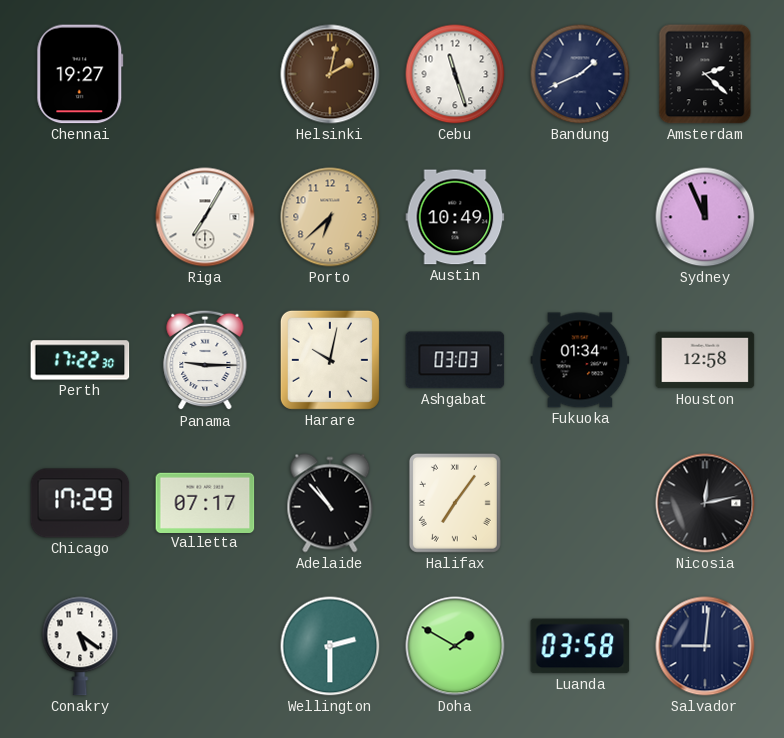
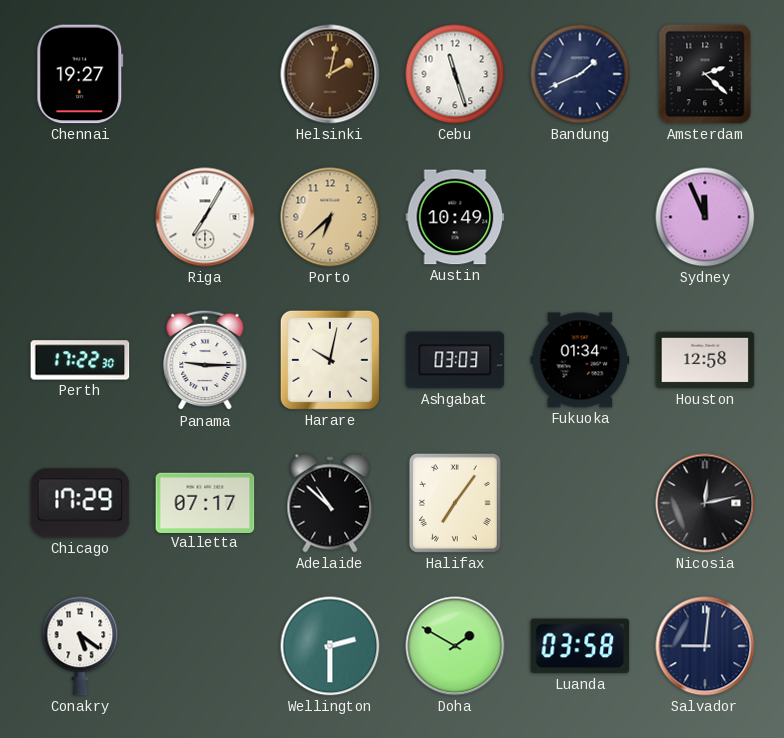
Adelaide: 10:53 -> 10:52
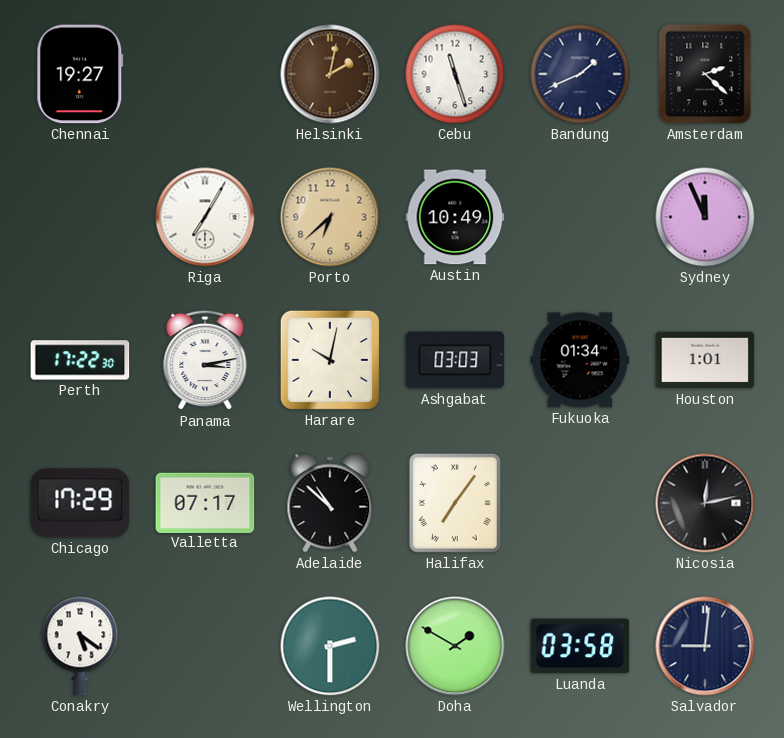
Panama: 9:15 -> 3:13
Houston: 12:58 -> 1:01
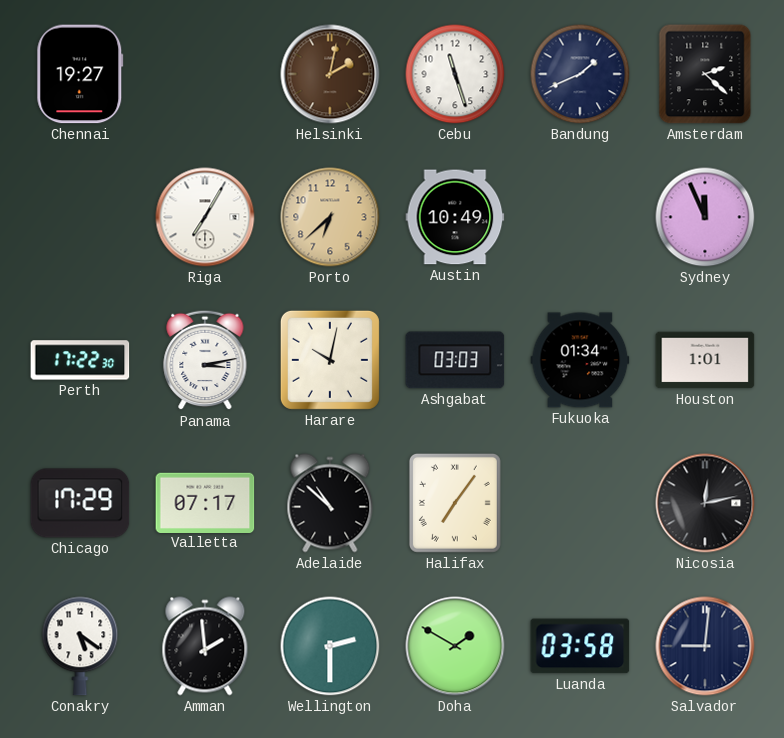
Amman: none -> 1:59
